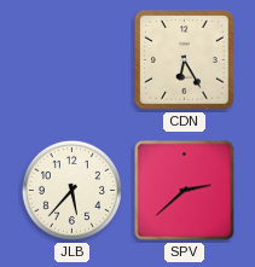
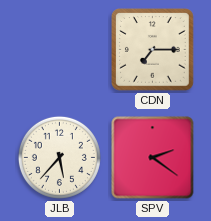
CDN: 6:25 -> 7:15
SPV: 2:38 -> 2:21
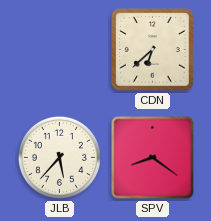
CDN: 7:15 -> 6:38
SPV: 2:21 -> 8:21
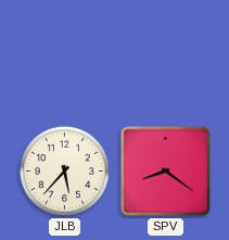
CDN: 6:38 -> none
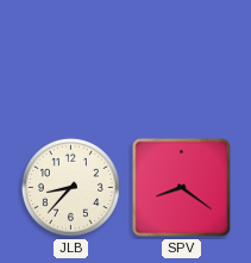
JLB: 5:37 -> 8:37
